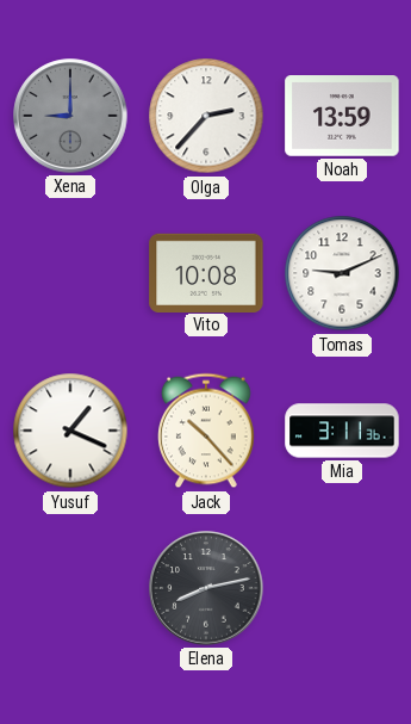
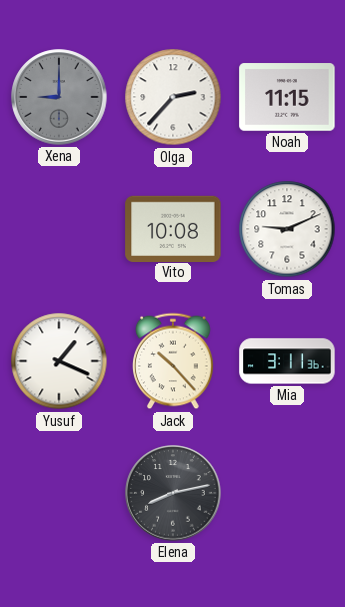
Noah: 13:59 -> 11:15
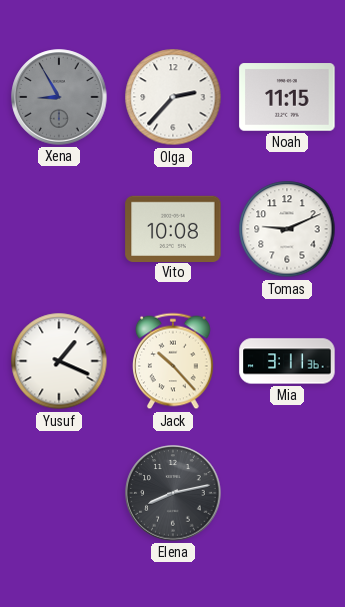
Xena: 9:00 -> 8:55
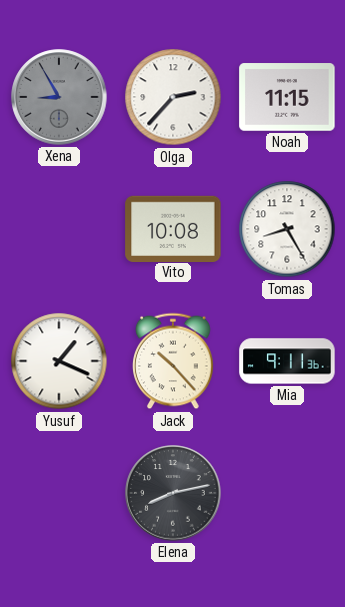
Tomas: 9:11 -> 8:25
Mia: 3:11 -> 9:11
